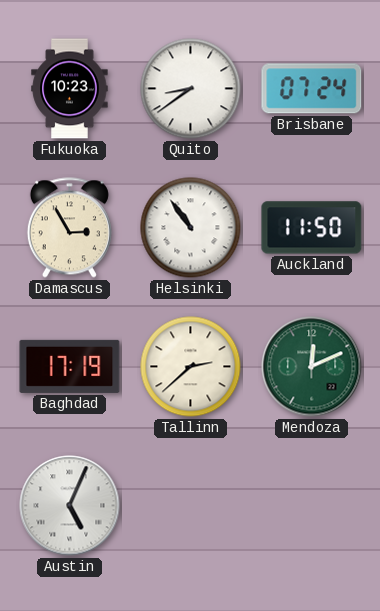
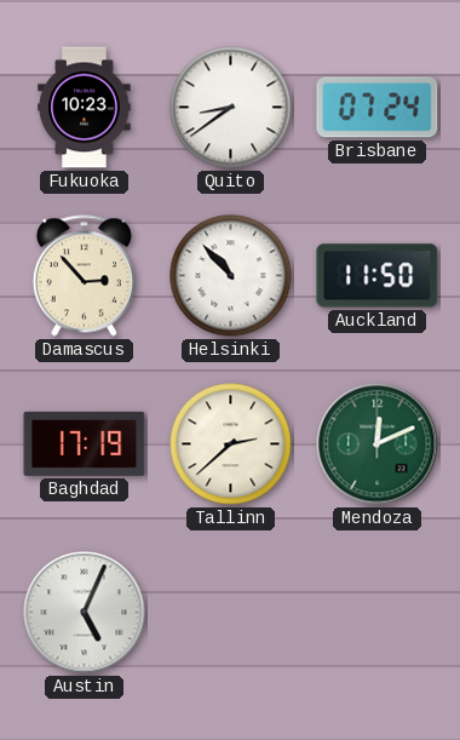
Damascus: 2:55 -> 2:53
Helsinki: 10:54 -> 10:53
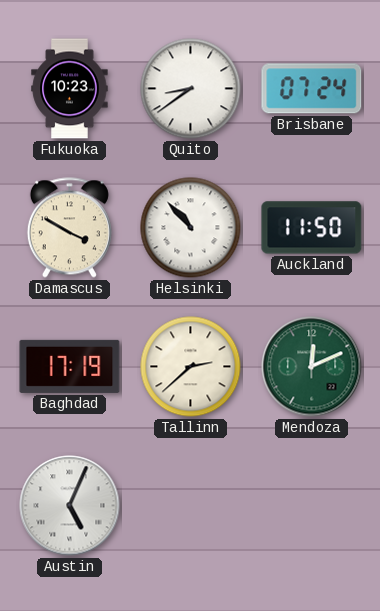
Damascus: 2:53 -> 3:50
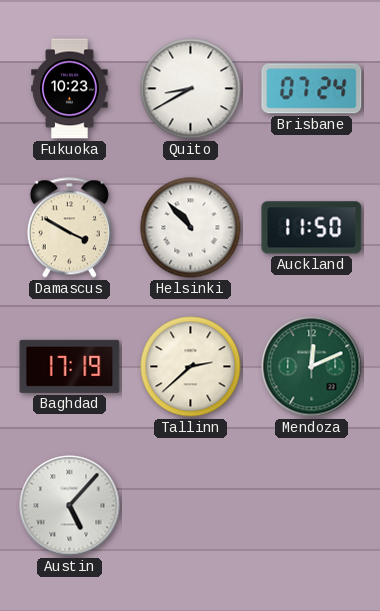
Quito: 8:39 -> 8:40
Austin: 5:04 -> 5:07
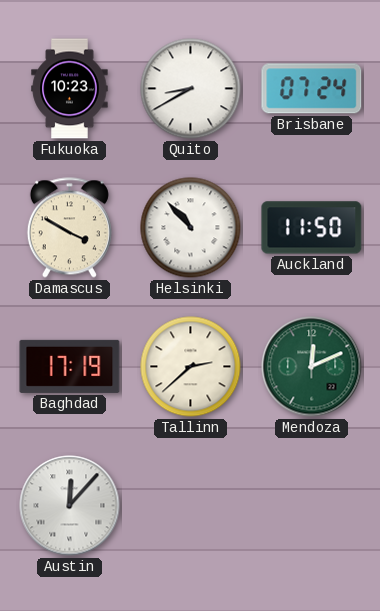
Austin: 5:07 -> 12:07
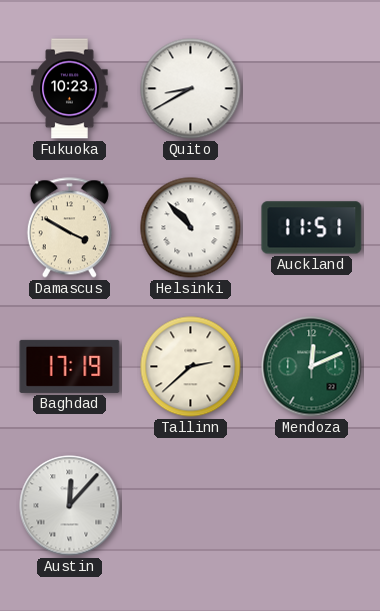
Brisbane: 07:24 -> none
Auckland: 11:50 -> 11:51
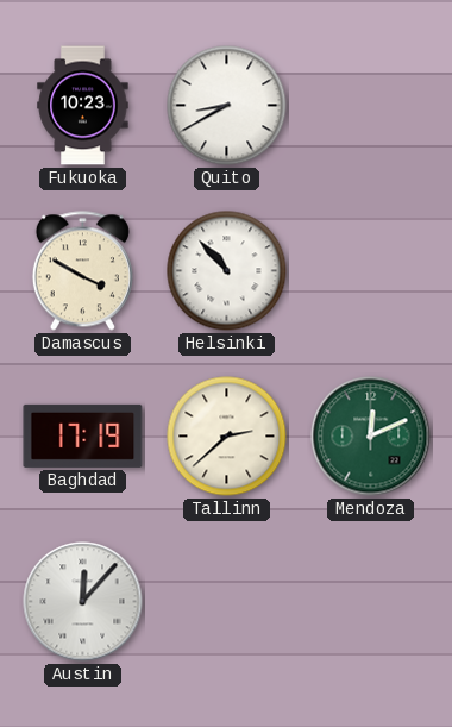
Auckland: 11:51 -> none
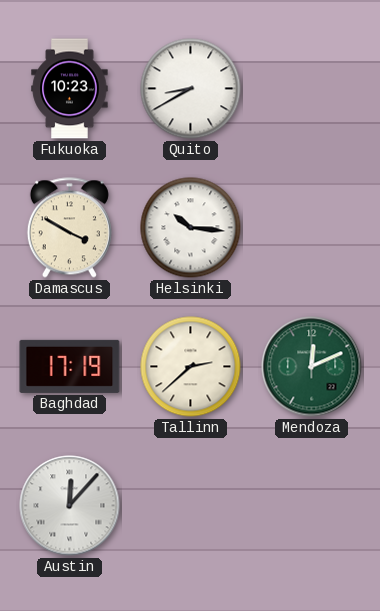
Helsinki: 10:53 -> 10:16
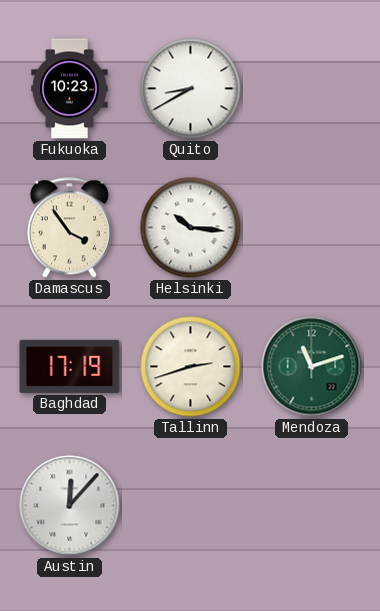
Damascus: 3:50 -> 3:54
Tallinn: 2:38 -> 2:42
Mendoza: 12:11 -> 11:12
